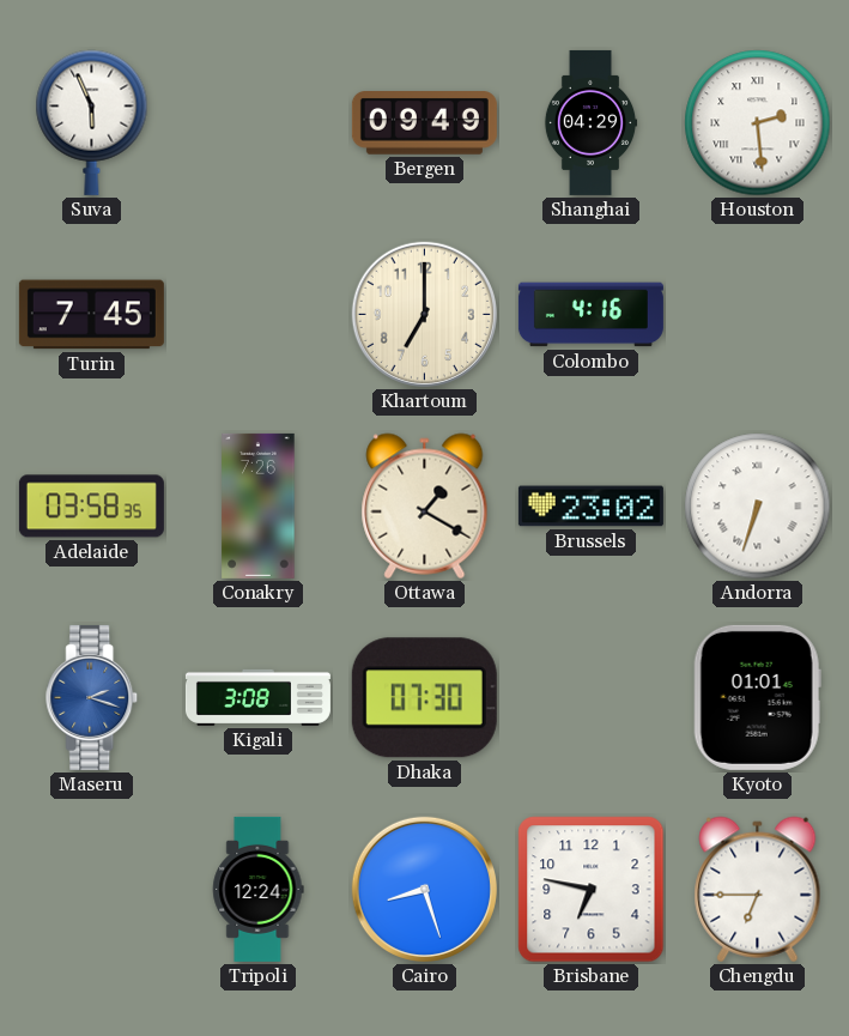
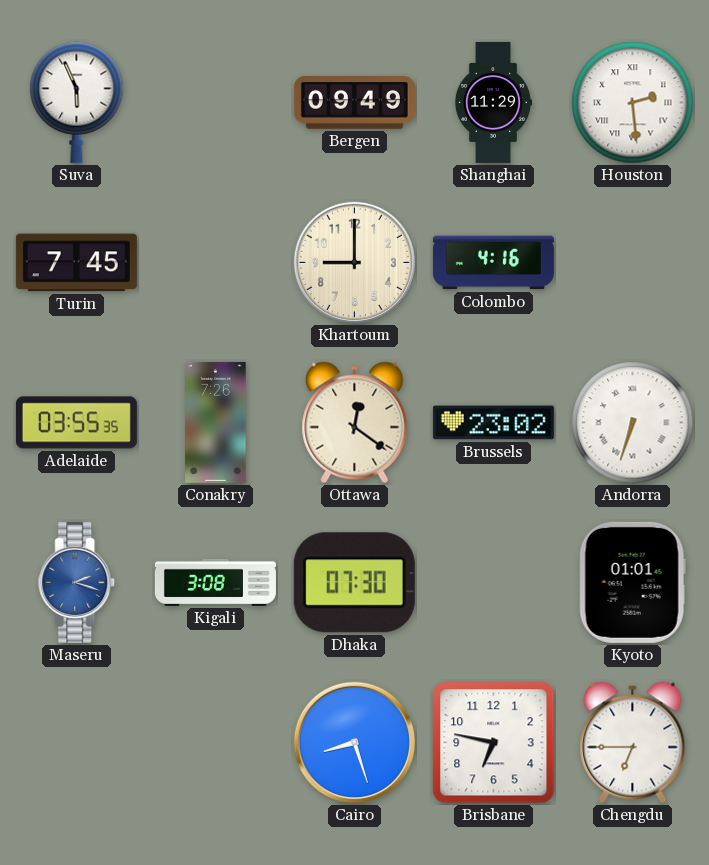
Shanghai: 04:29 -> 11:29
Khartoum: 7:00 -> 9:00
Adelaide: 03:58 -> 03:55
Ottawa: 1:20 -> 12:21
Tripoli: 12:24 -> none
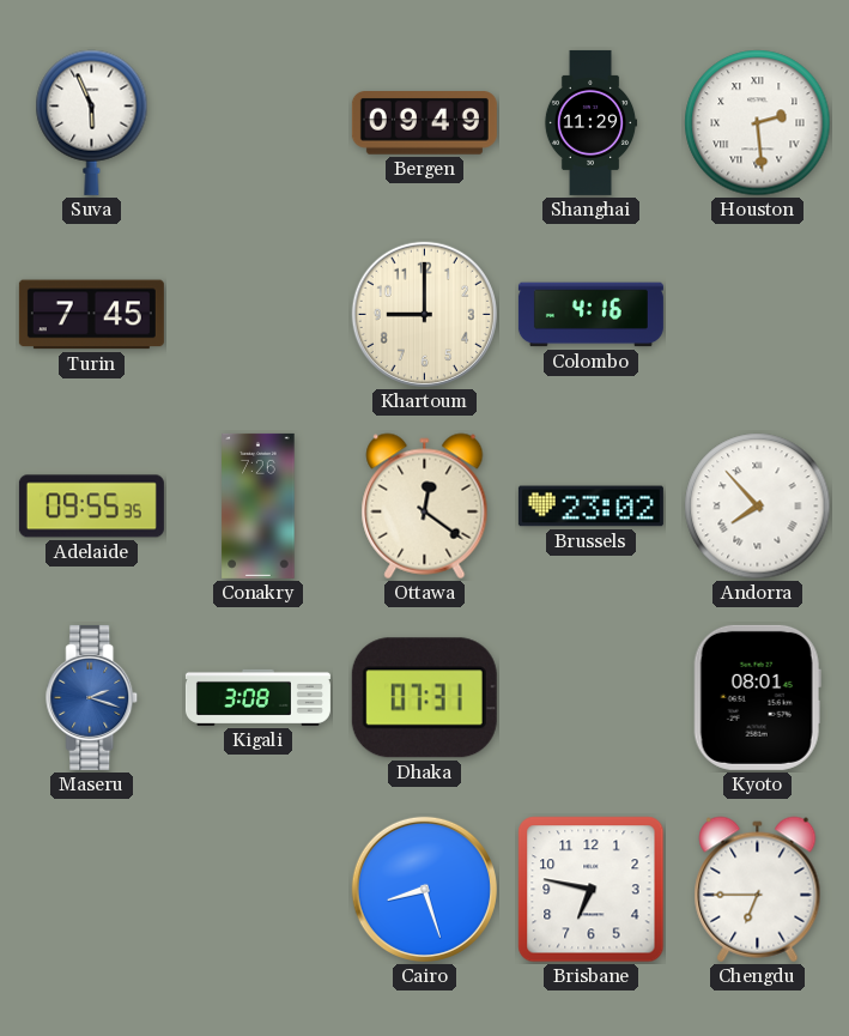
Adelaide: 03:55 -> 09:55
Andorra: 6:33 -> 7:53
Dhaka: 07:30 -> 07:31
Kyoto: 01:01 -> 08:01
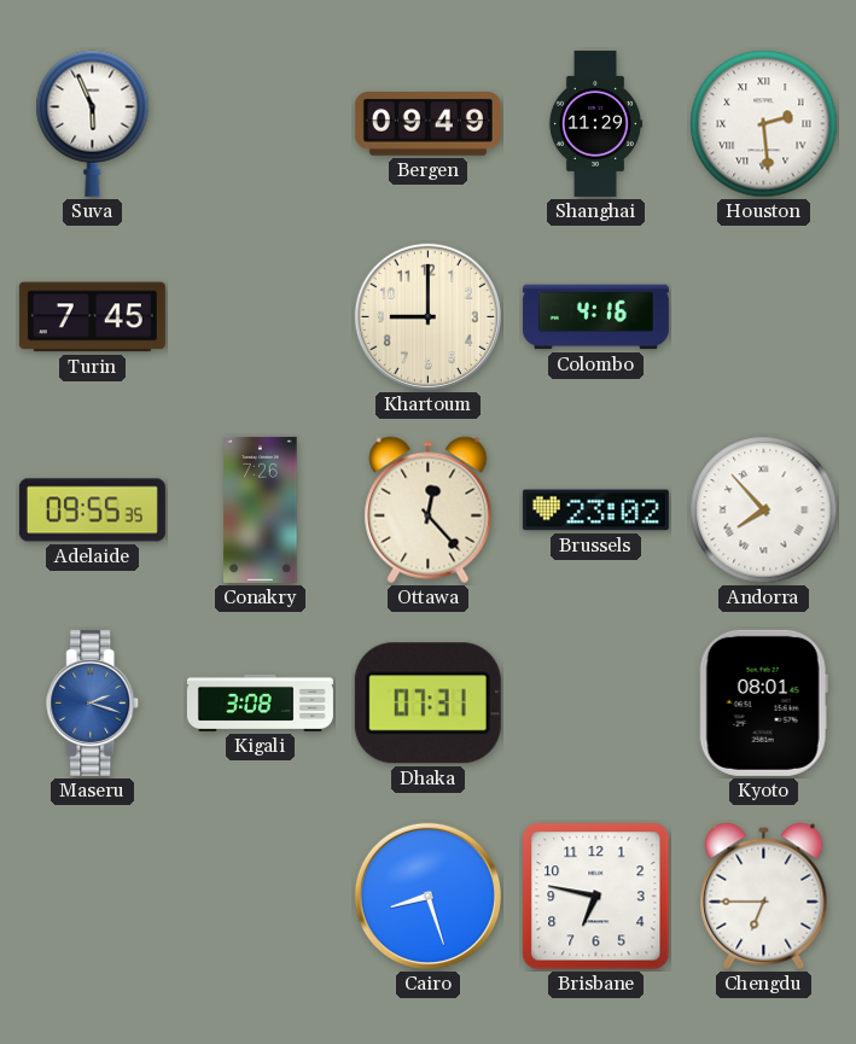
Ottawa: 12:21 -> 12:23
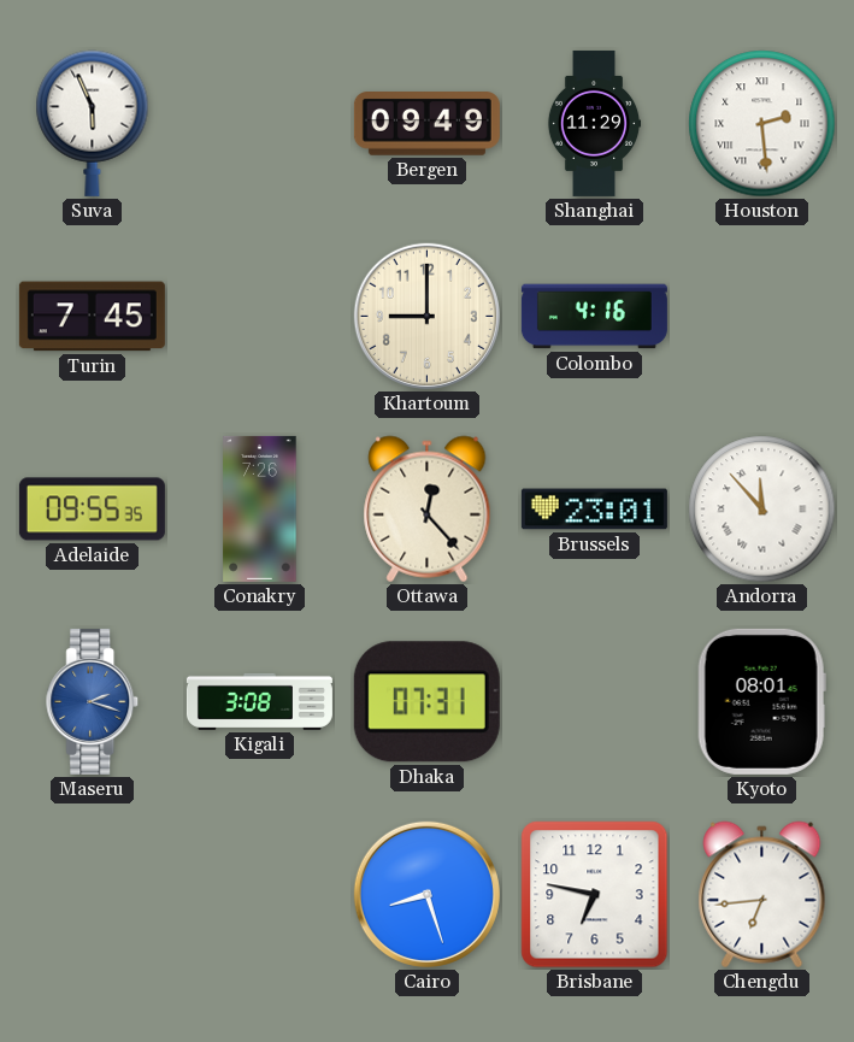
Brussels: 23:02 -> 23:01
Andorra: 7:53 -> 11:53
Chengdu: 6:45 -> 6:44
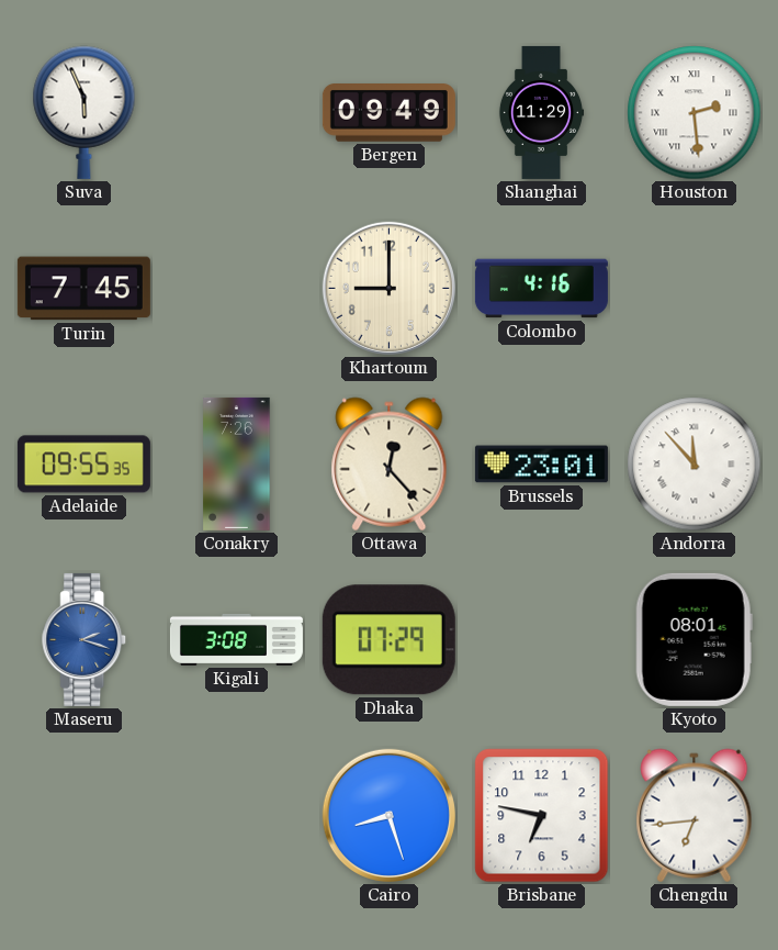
Dhaka: 07:31 -> 07:29
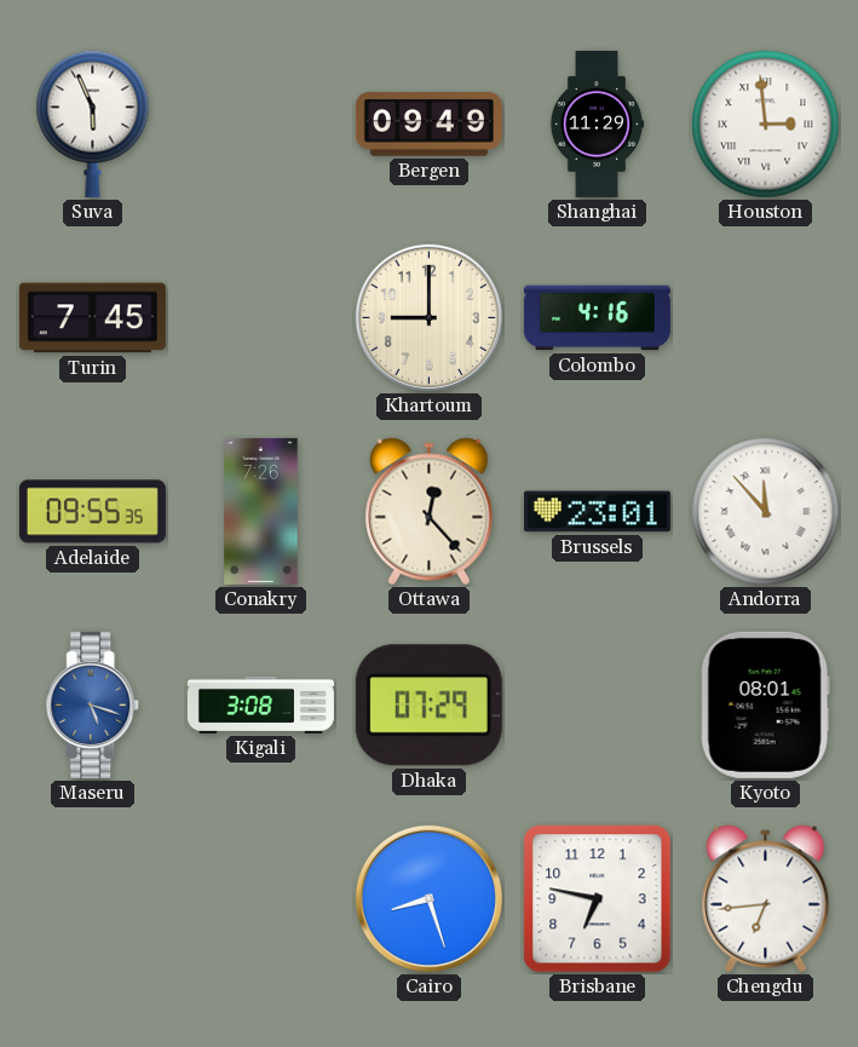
Houston: 2:29 -> 2:59
Maseru: 2:18 -> 5:18
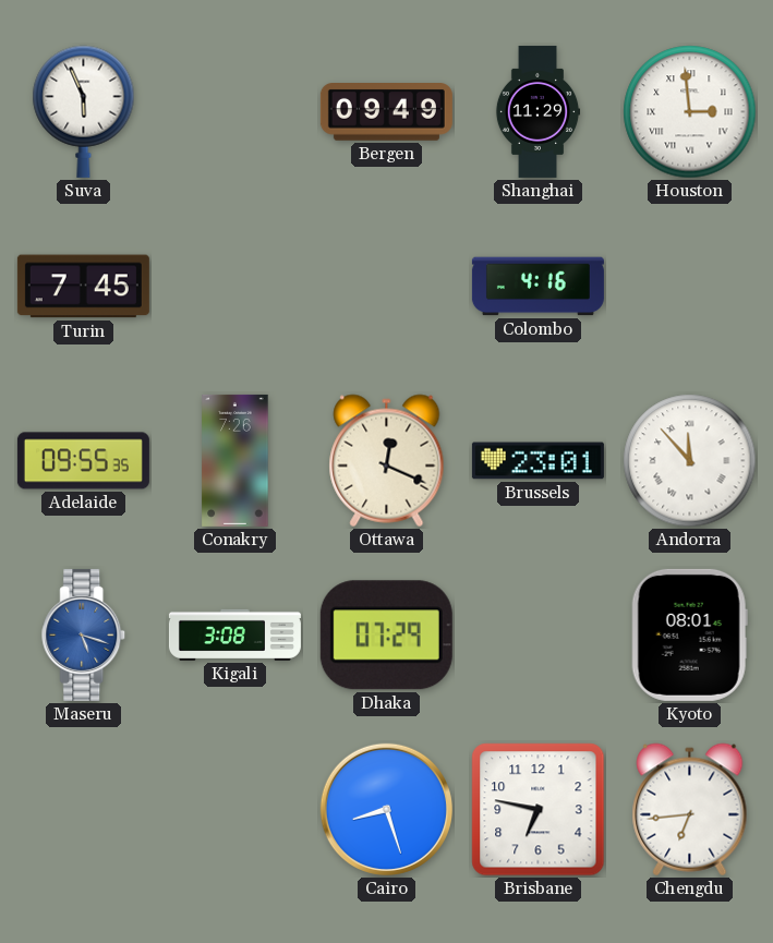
Khartoum: 9:00 -> none
Ottawa: 12:23 -> 12:19
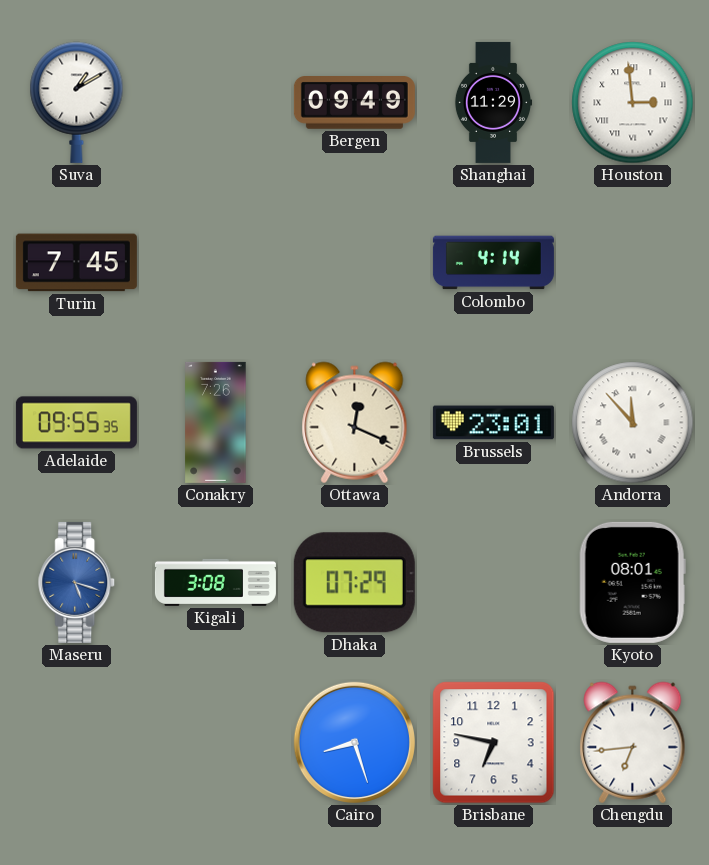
Suva: 5:56 -> 1:10
Colombo: 4:16 -> 4:14
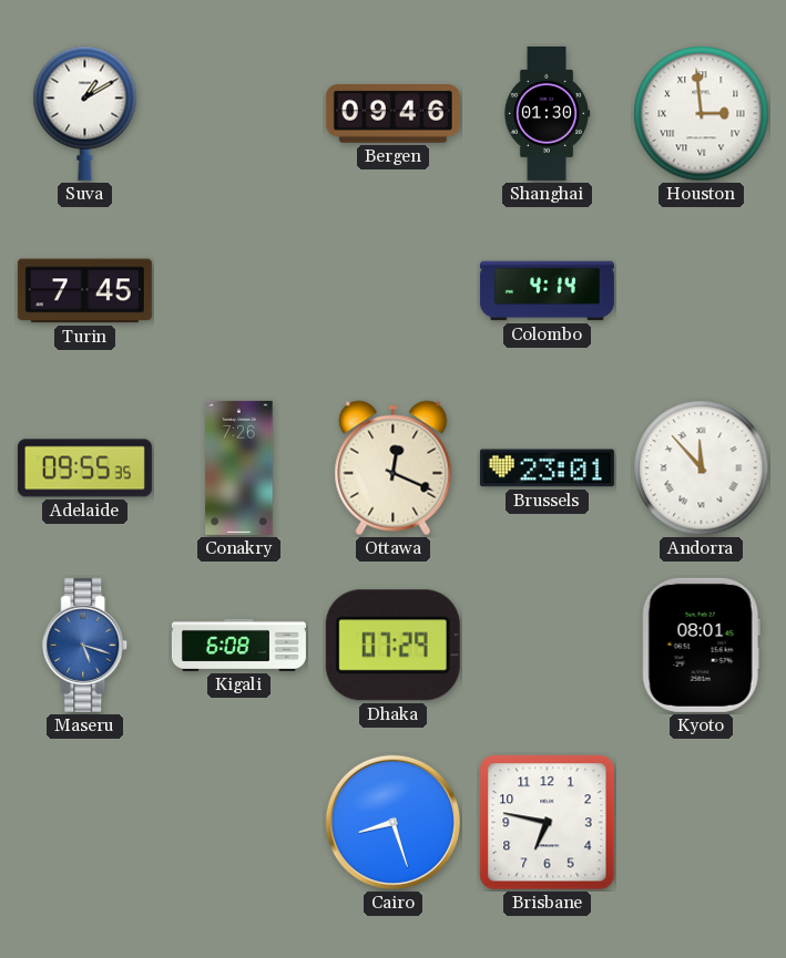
Bergen: 09:49 -> 09:46
Shanghai: 11:29 -> 01:30
Kigali: 3:08 -> 6:08
Chengdu: 6:44 -> none
